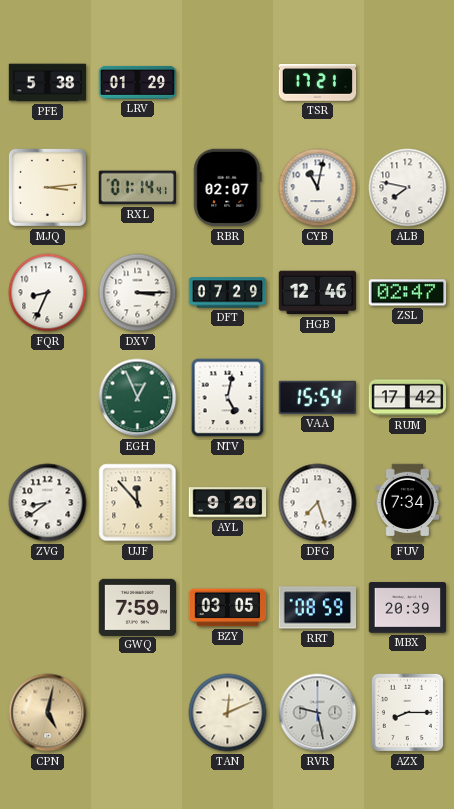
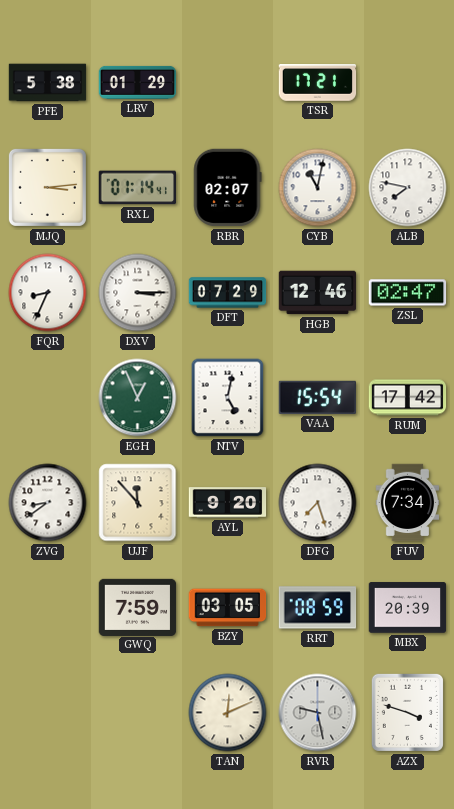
CPN: 5:02 -> none
AZX: 8:15 -> 3:48
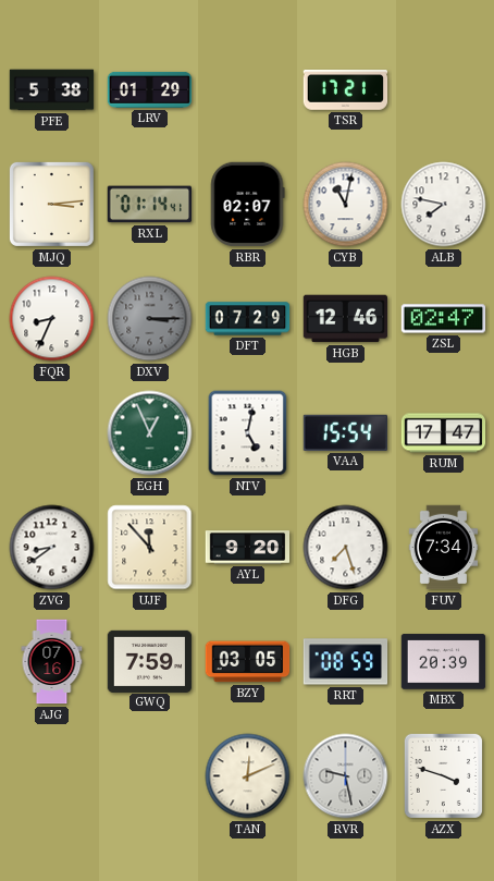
DXV dial: white -> grey
RUM: 17:42 -> 17:47
AJG: none -> 07:16
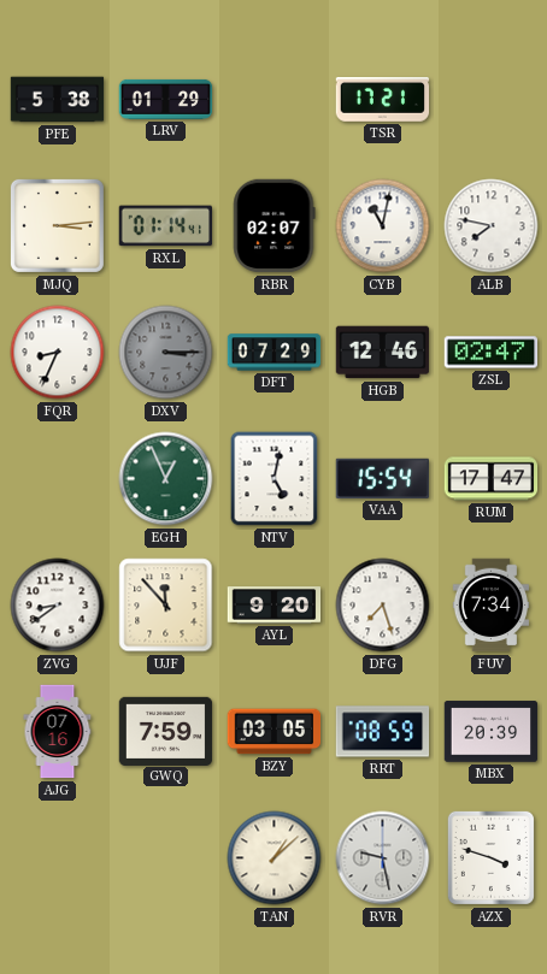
TAN: 12:11 -> 1:08
